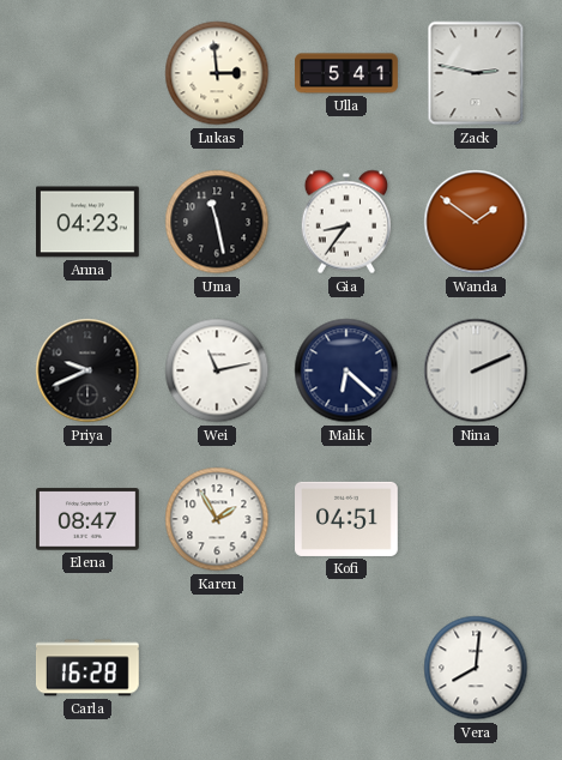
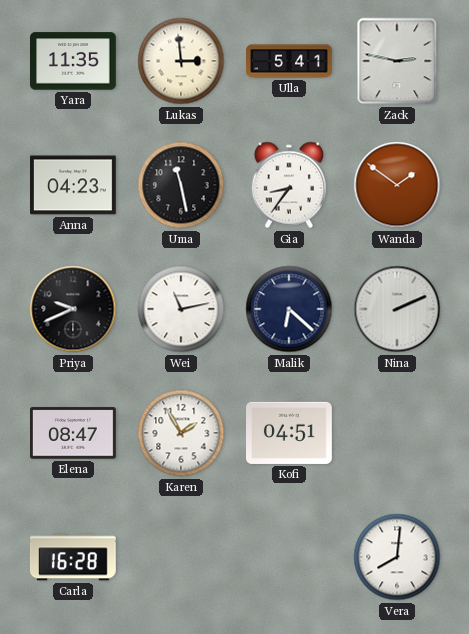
Yara: none -> 11:35
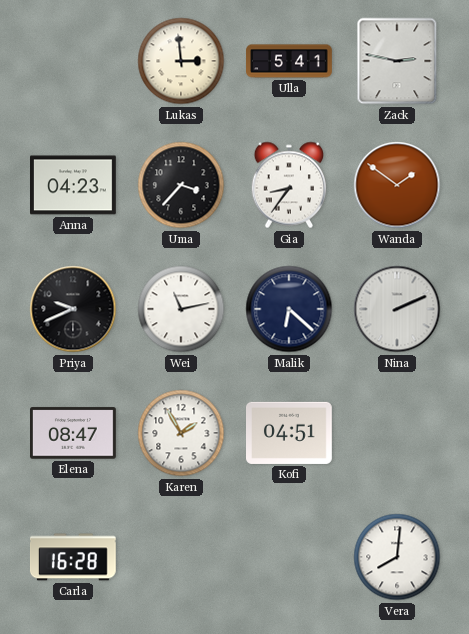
Yara: 11:35 -> none
Uma: 11:28 -> 3:37
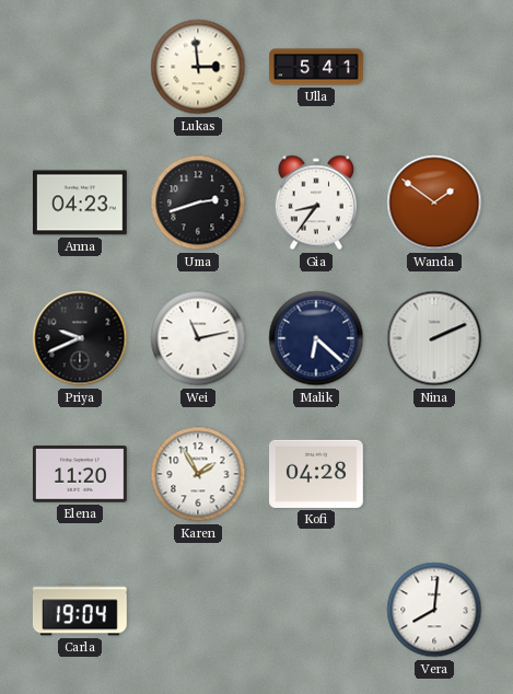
Zack: 2:47 -> none
Uma: 3:37 -> 2:42
Elena: 08:47 -> 11:20
Kofi: 04:51 -> 04:28
Carla: 16:28 -> 19:04
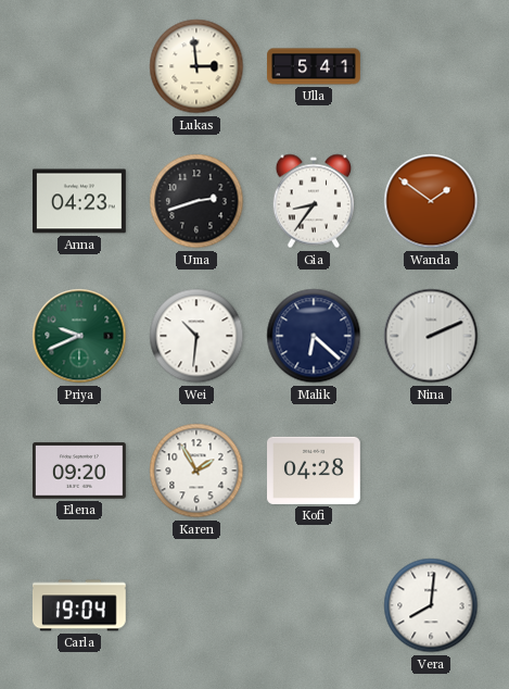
Priya dial: black -> green
Wei: 11:13 -> 10:31
Elena: 11:20 -> 09:20
